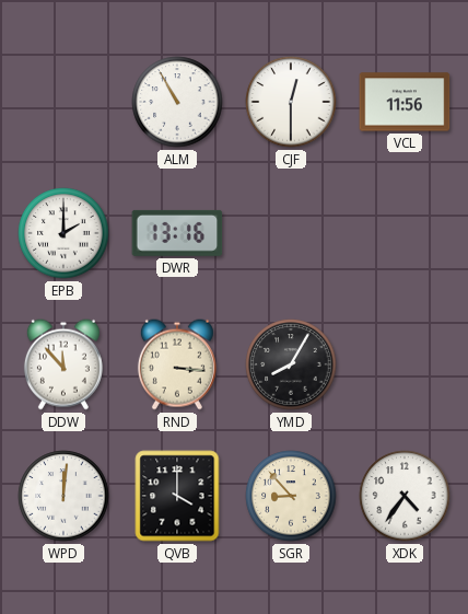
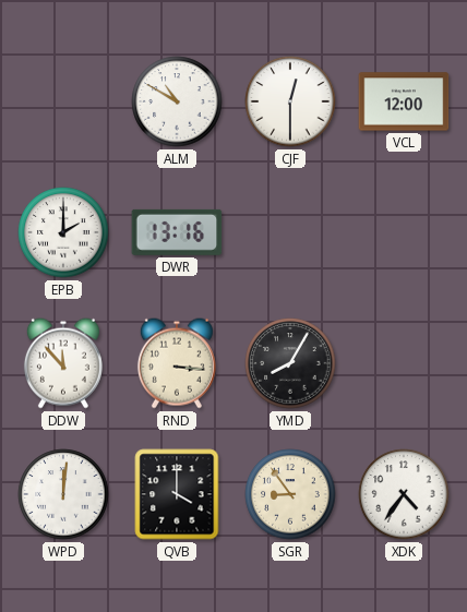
ALM: 10:55 -> 10:50
VCL: 11:56 -> 12:00
SGR: 8:53 -> 8:54
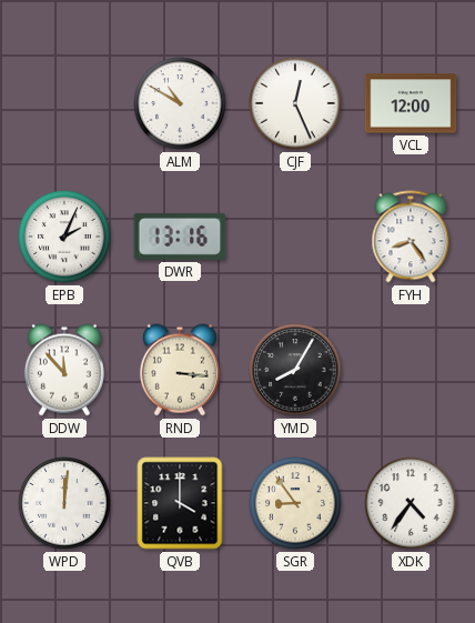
CJF: 12:30 -> 12:26
EPB: 2:00 -> 2:04
FYH: none -> 8:24
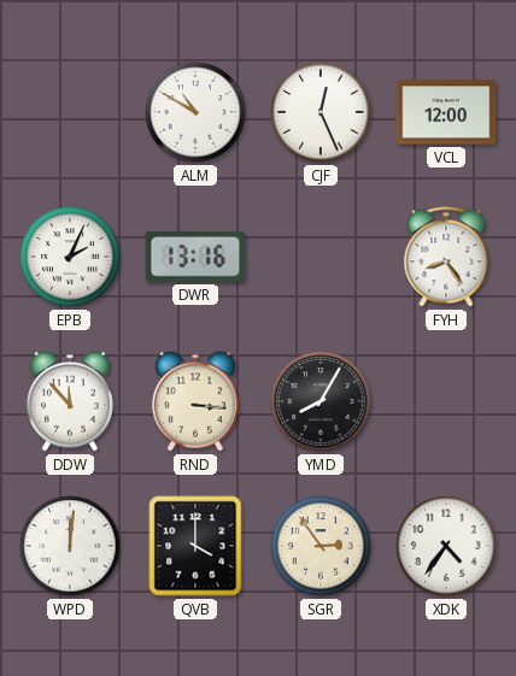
SGR: 8:54 -> 2:54
